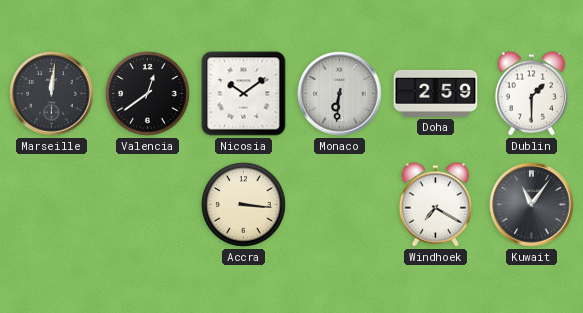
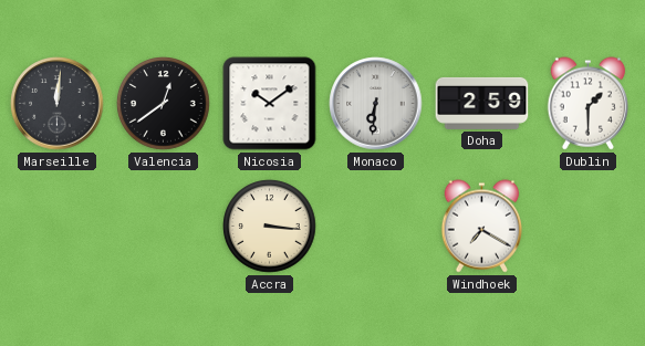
Kuwait: 11:06 -> none
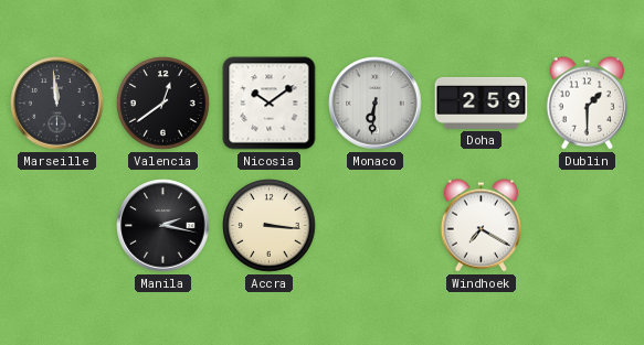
Marseille: 12:01 -> 11:59
Manila: none -> 2:17
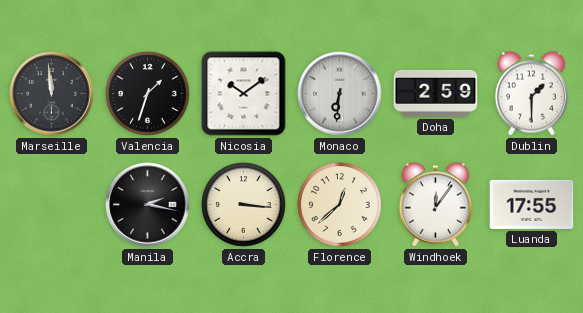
Valencia: 12:39 -> 1:33
Florence: none -> 12:38
Windhoek: 7:20 -> 12:06
Luanda: none -> 17:55
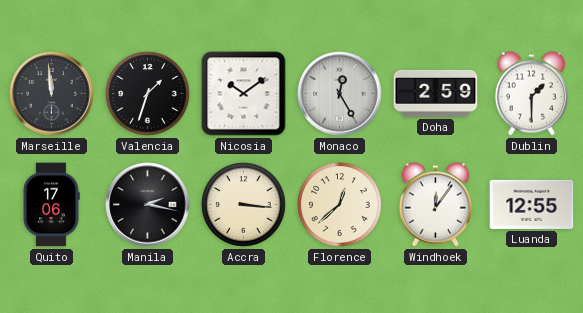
Monaco: 6:31 -> 12:25
Quito: none -> 17:06
Luanda: 17:55 -> 12:55
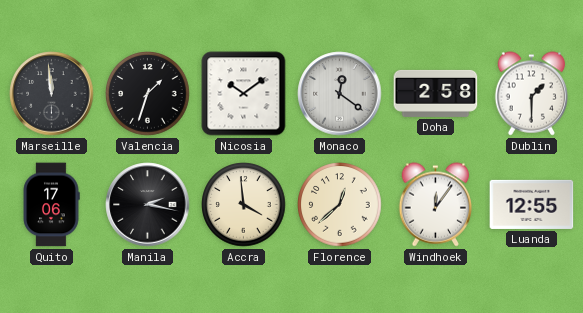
Monaco: 12:25 -> 12:21
Doha: 2:59 -> 2:58
Accra: 3:16 -> 3:59
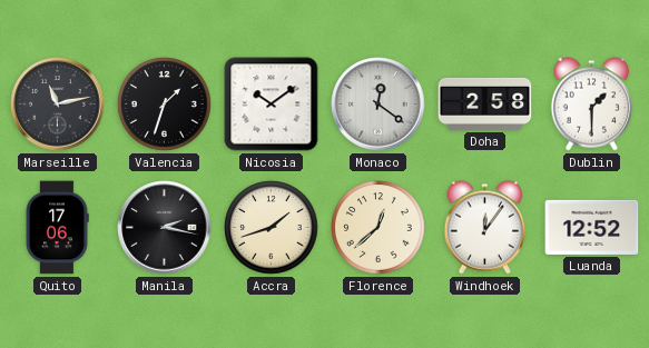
Marseille: 11:59 -> 11:13
Accra: 3:59 -> 1:42
Luanda: 12:55 -> 12:52
